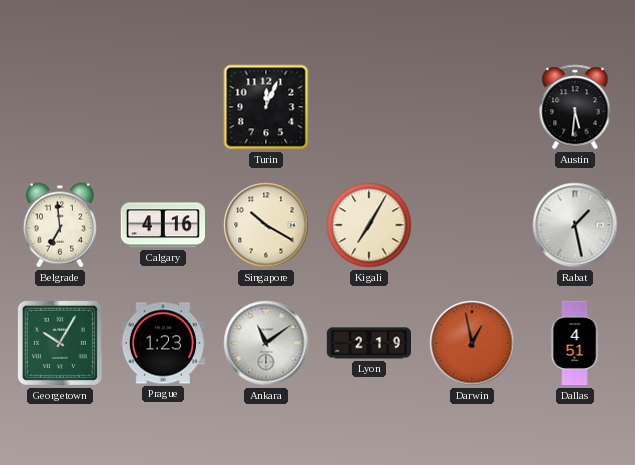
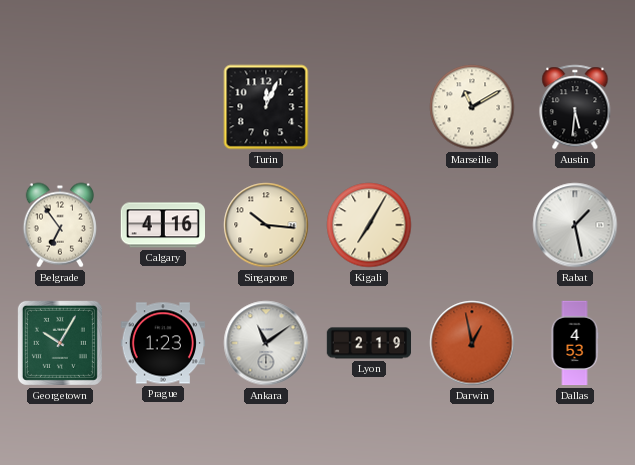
Marseille: none -> 11:10
Belgrade: 6:59 -> 6:54
Singapore: 10:20 -> 10:16
Dallas: 4:51 -> 4:53
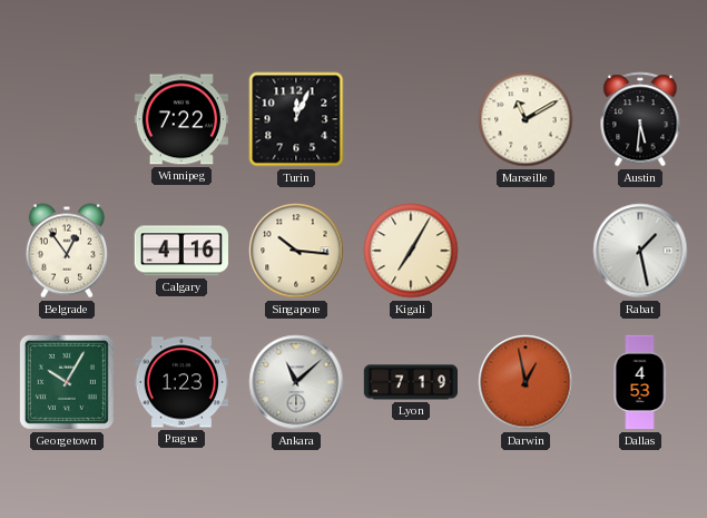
Winnipeg: none -> 7:22
Belgrade: 6:54 -> 12:54
Ankara: 11:09 -> 11:08
Lyon: 2:19 -> 7:19
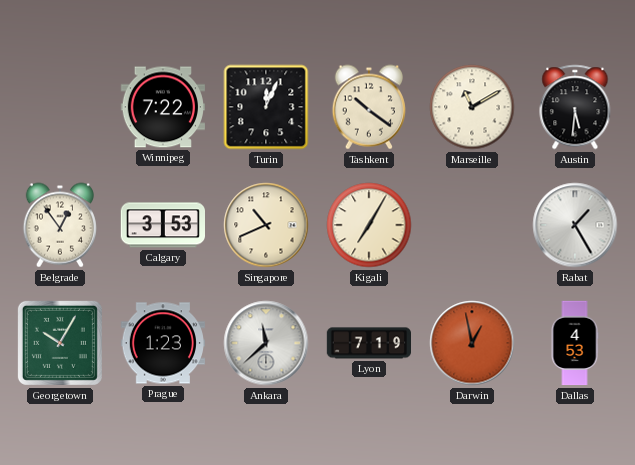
Tashkent: none -> 10:21
Calgary: 4:16 -> 3:53
Singapore: 10:16 -> 10:41
Rabat: 1:28 -> 1:25
Ankara: 11:08 -> 11:38
